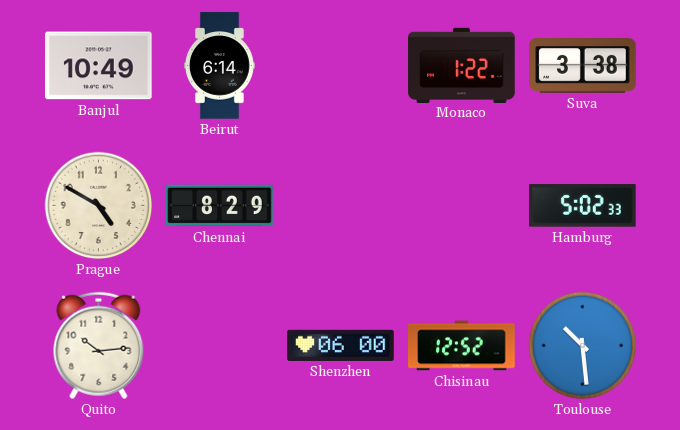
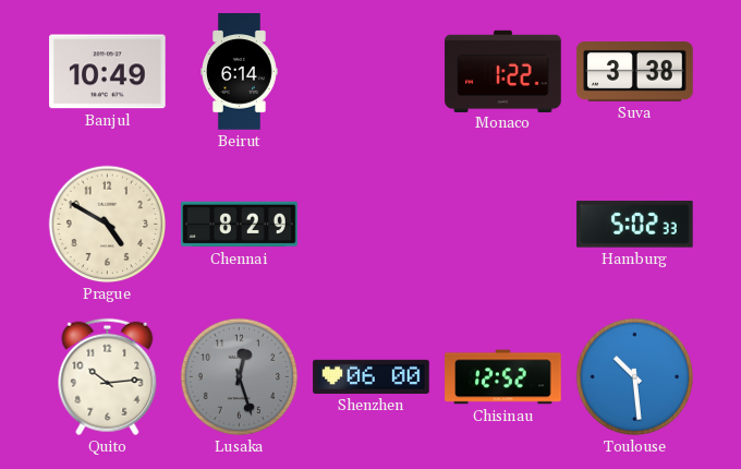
Lusaka: none -> 12:27
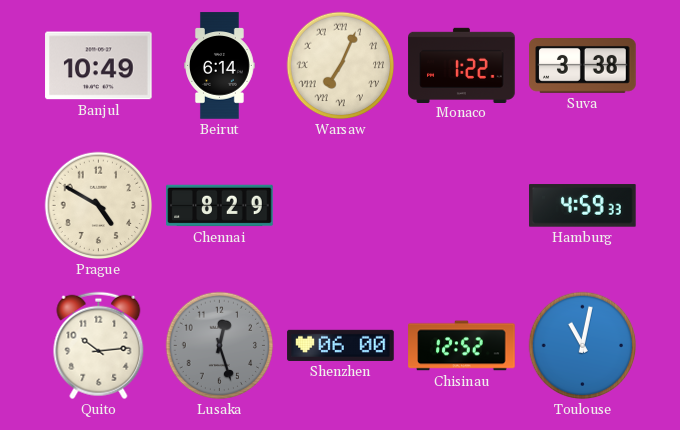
Warsaw: none -> 7:04
Hamburg: 5:02 -> 4:59
Toulouse: 10:29 -> 11:02
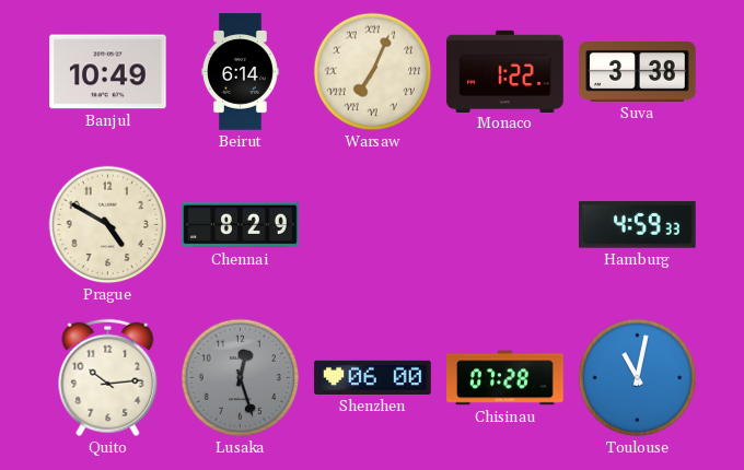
Chisinau: 12:52 -> 07:28
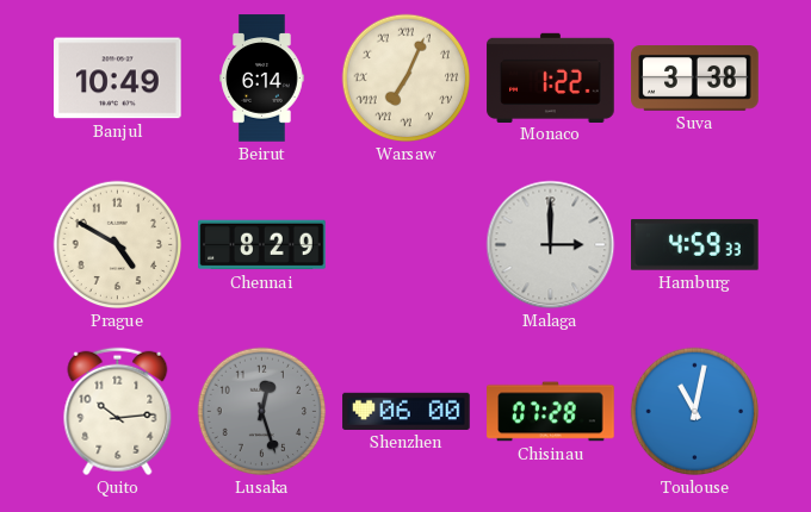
Malaga: none -> 3:00
